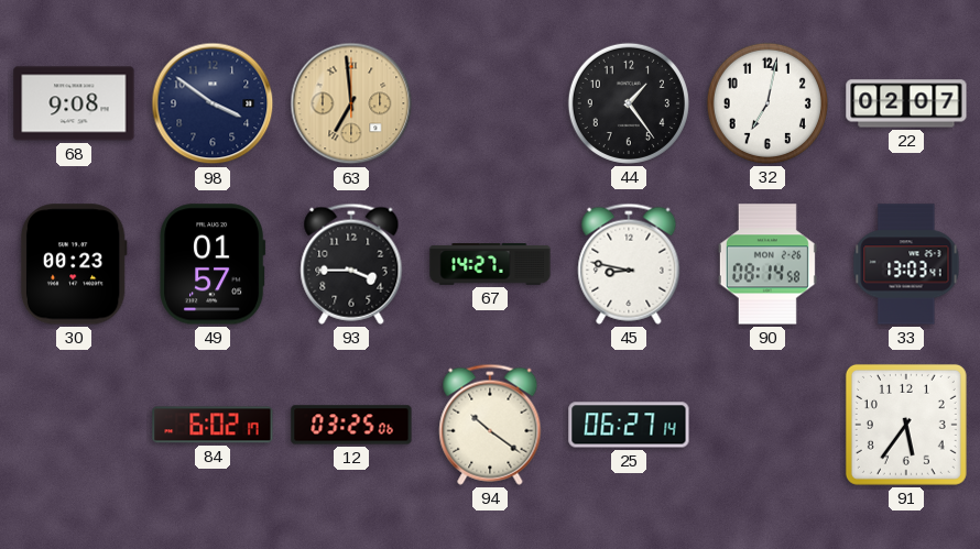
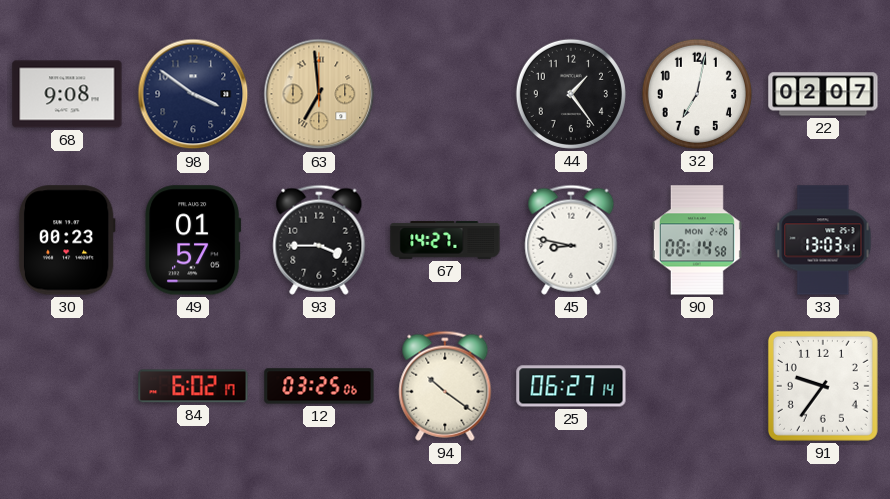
91: 5:36 -> 9:36
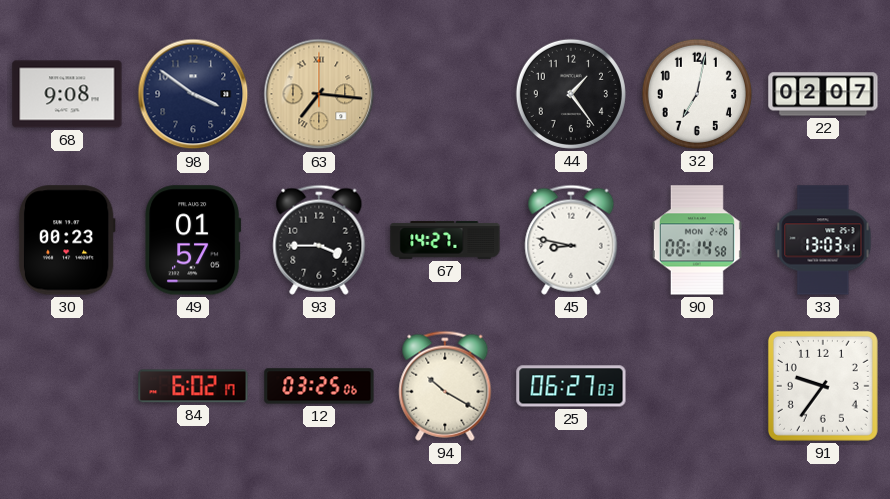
63: 6:59 -> 7:16
94: 10:21 -> 10:20
25: 06:27:14 -> 06:27:03
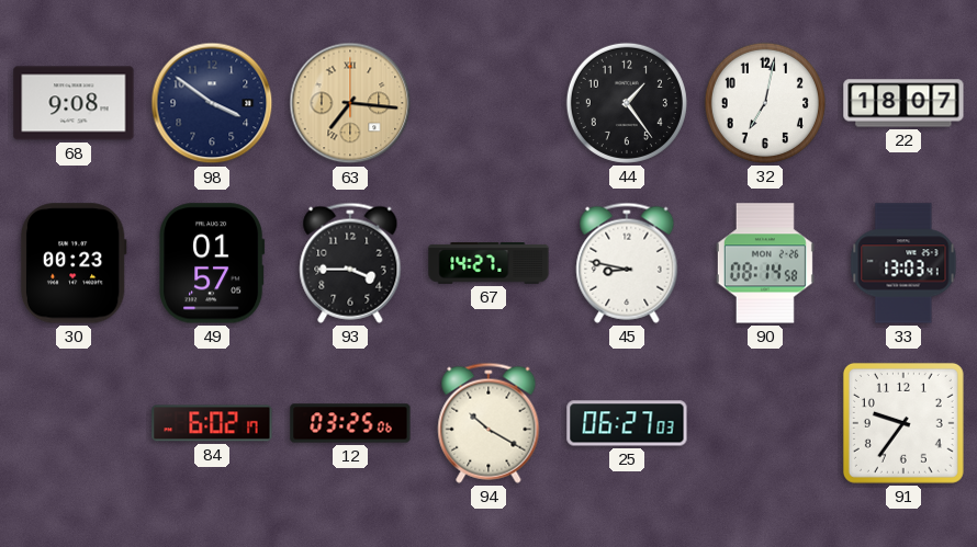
22: 02:07 -> 18:07
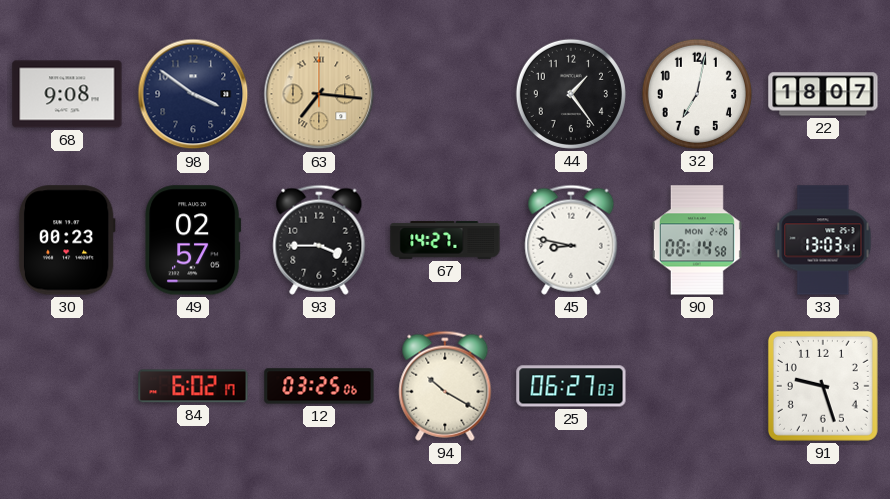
49: 01:57 -> 02:57
91: 9:36 -> 9:27
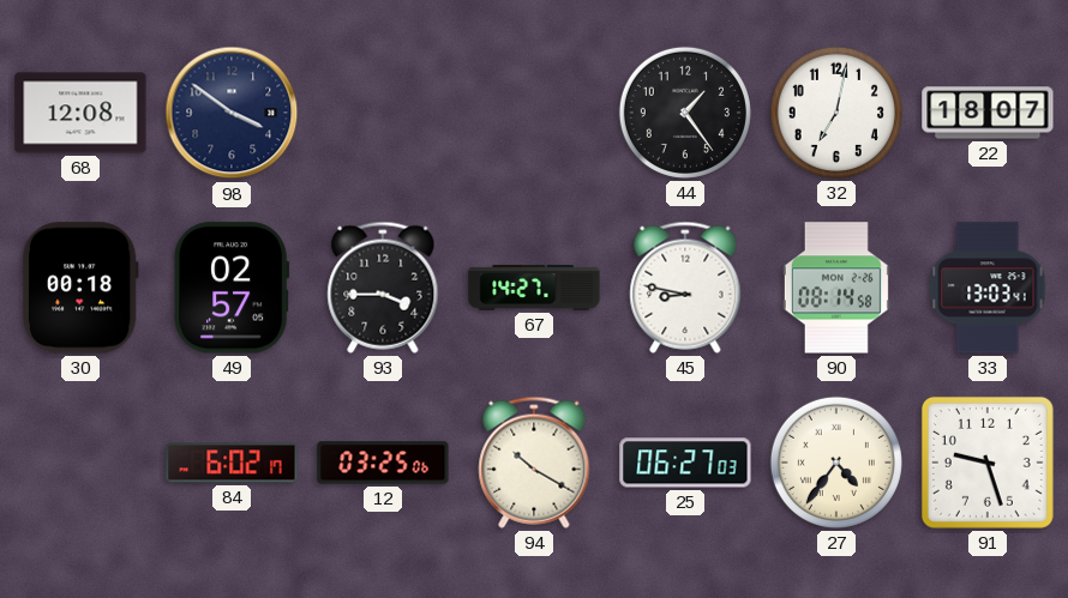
68: 9:08 -> 12:08
63: 7:16 -> none
30: 00:23 -> 00:18
27: none -> 4:36
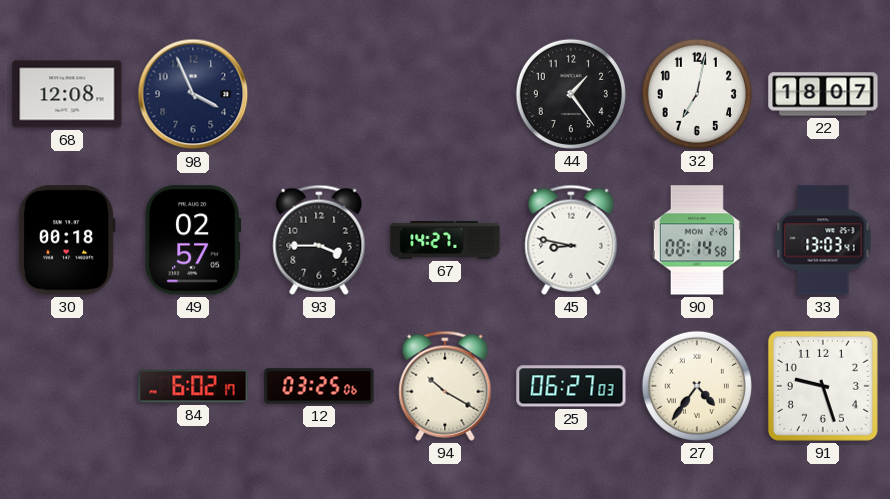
98: 3:51 -> 3:56
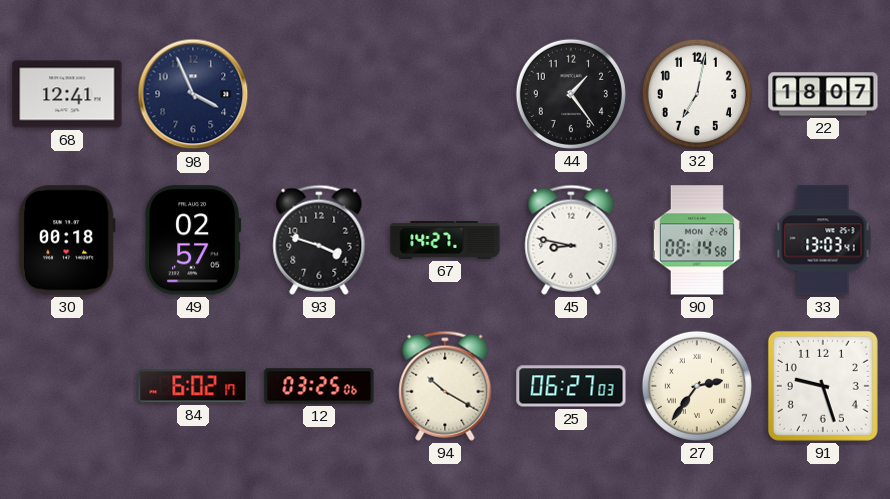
68: 12:08 -> 12:41
93: 3:45 -> 3:48
27: 4:36 -> 2:36
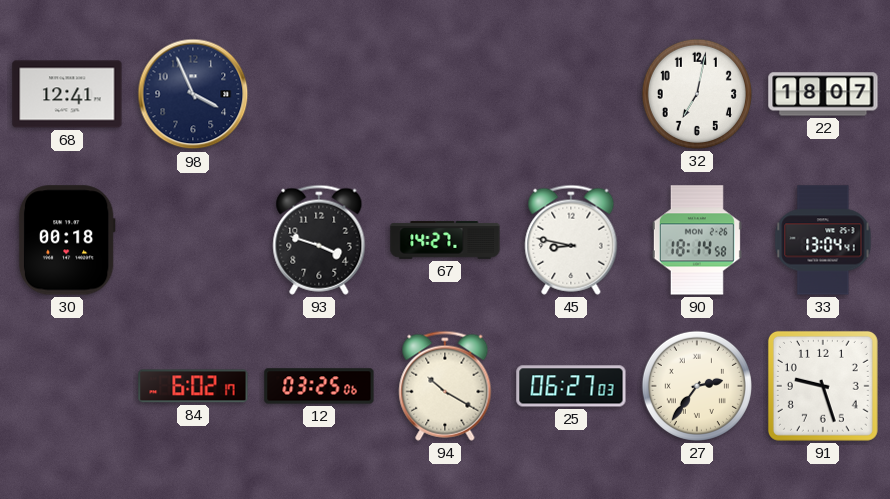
44: 1:24 -> none
49: 02:57 -> none
90: 08:14 -> 18:14
33: 13:03 -> 13:04
